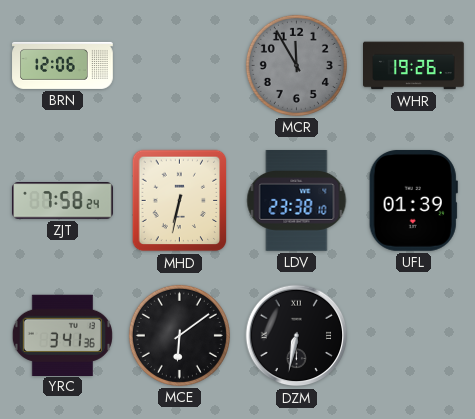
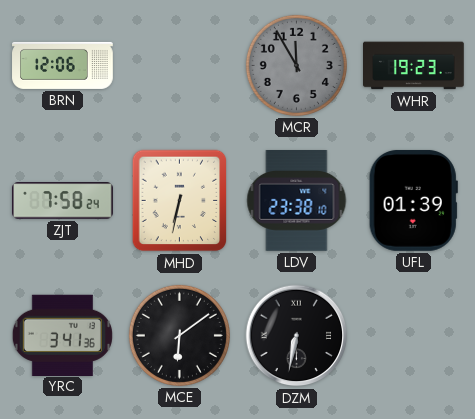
WHR: 19:26 -> 19:23
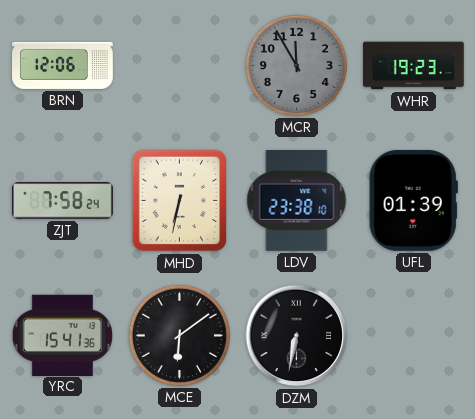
YRC: 3:41 -> 15:41
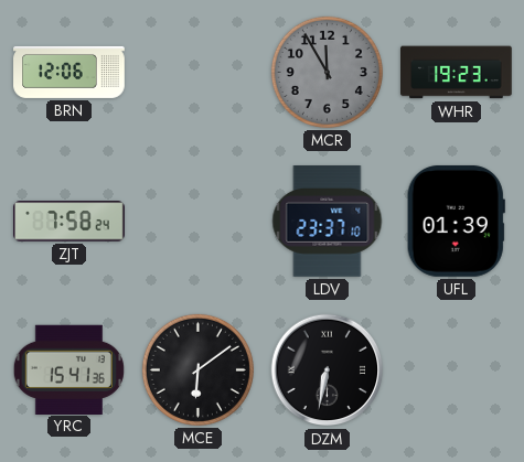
MHD: 6:32 -> none
LDV: 23:38 -> 23:37
